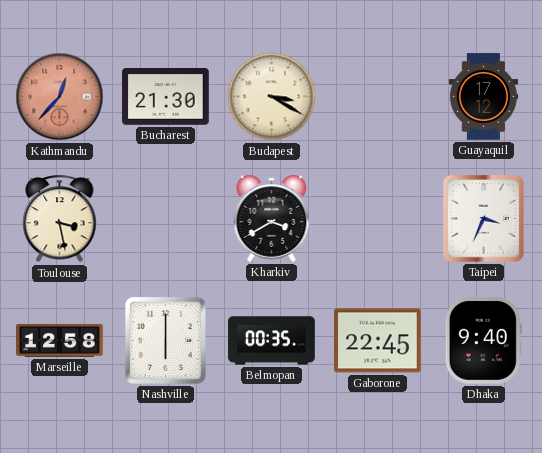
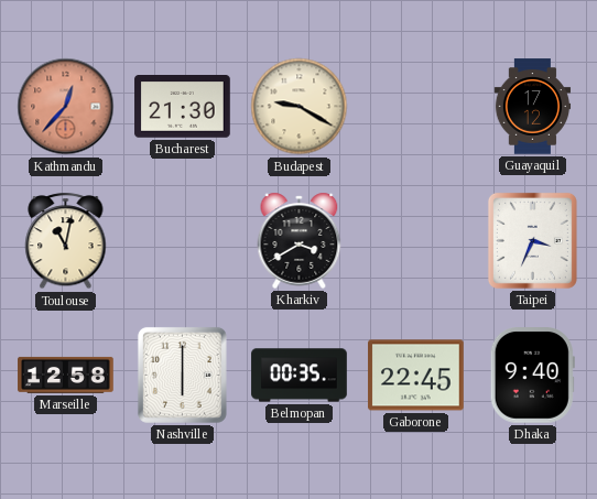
Budapest: 3:20 -> 9:20
Toulouse: 3:28 -> 11:02
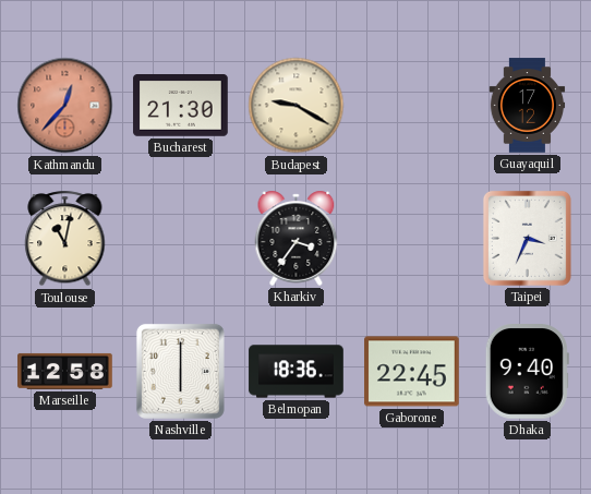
Kharkiv: 3:40 -> 3:36
Belmopan: 00:35 -> 18:36
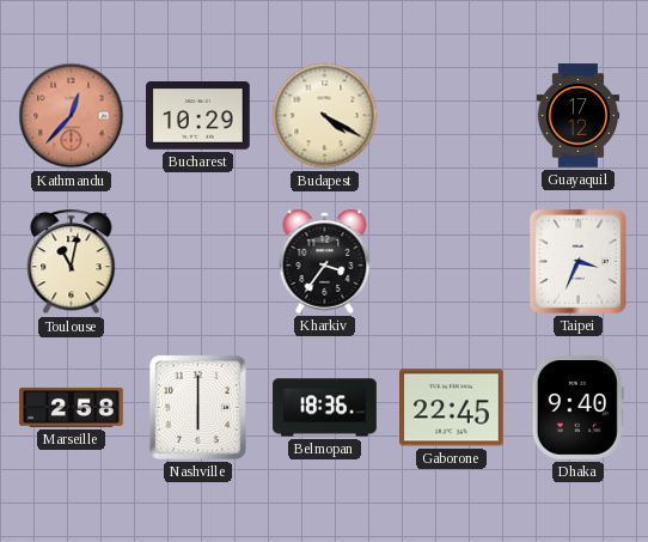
Bucharest: 21:30 -> 10:29
Budapest: 9:20 -> 4:20
Marseille: 12:58 -> 2:58
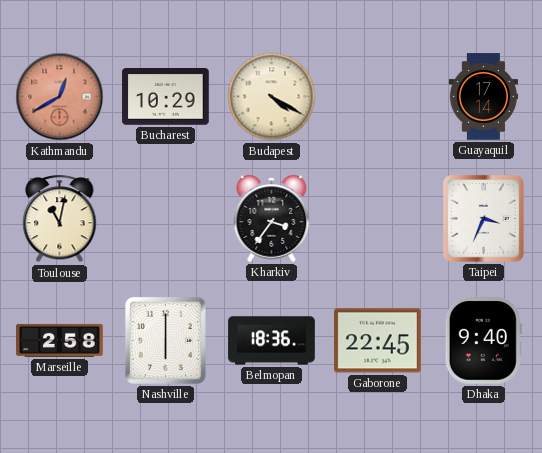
Kathmandu: 12:37 -> 12:40
Guayaquil: 17:12 -> 17:14
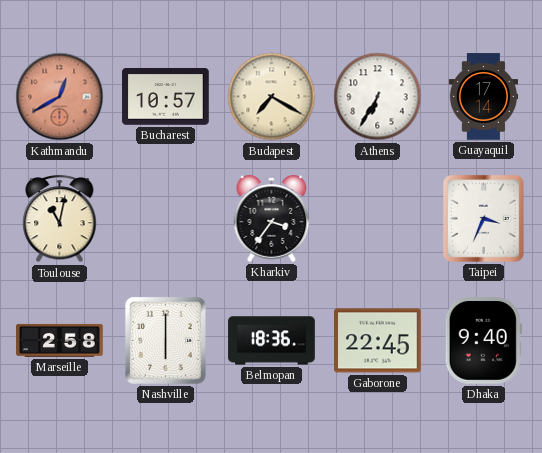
Bucharest: 10:29 -> 10:57
Budapest: 4:20 -> 7:20
Athens: none -> 6:35
